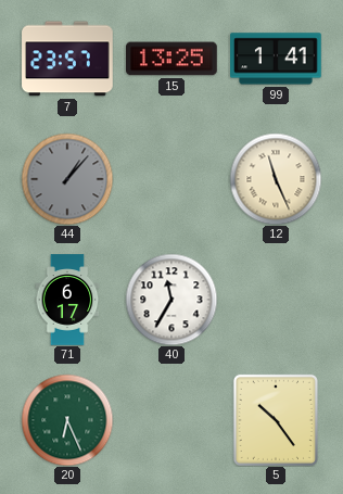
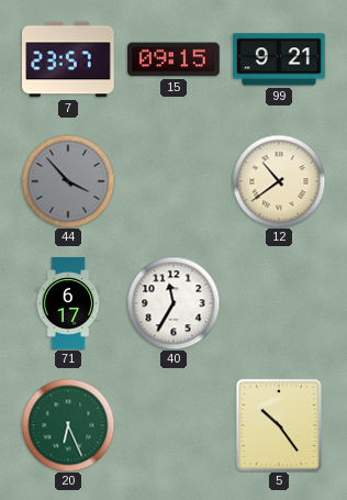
15: 13:25 -> 09:15
99: 1:41 -> 9:21
44: 1:07 -> 3:53
12: 11:26 -> 10:39
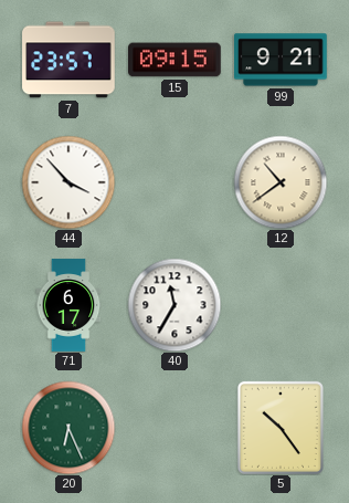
44 dial: grey -> white
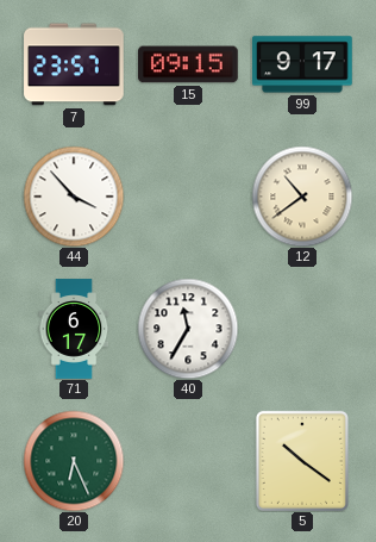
99: 9:21 -> 9:17
5: 10:24 -> 10:21
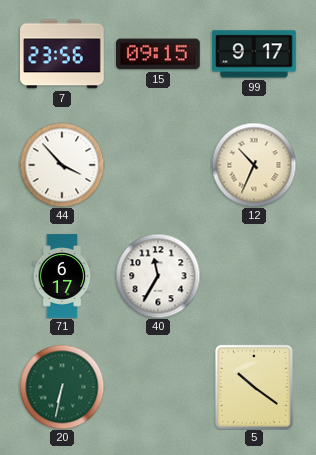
7: 23:57 -> 23:56
12: 10:39 -> 10:34
20: 6:26 -> 6:32
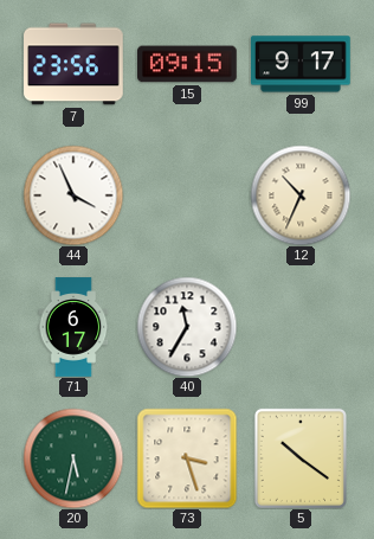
44: 3:53 -> 3:56
20: 6:32 -> 5:32
73: none -> 3:27
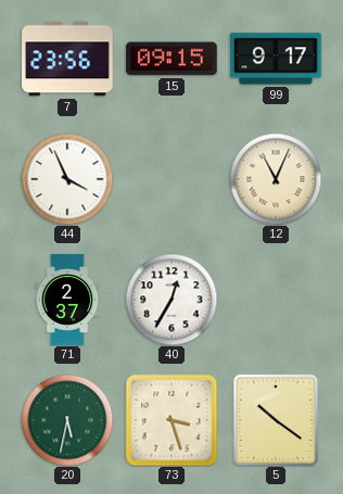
12: 10:34 -> 11:04
71: 6:17 -> 2:37
40: 11:35 -> 12:35
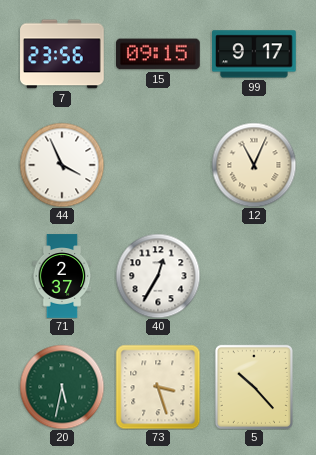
5: 10:21 -> 10:23
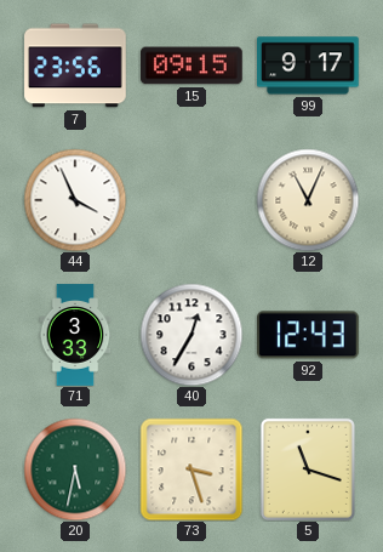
71: 2:37 -> 3:33
92: none -> 12:43
5: 10:23 -> 11:18
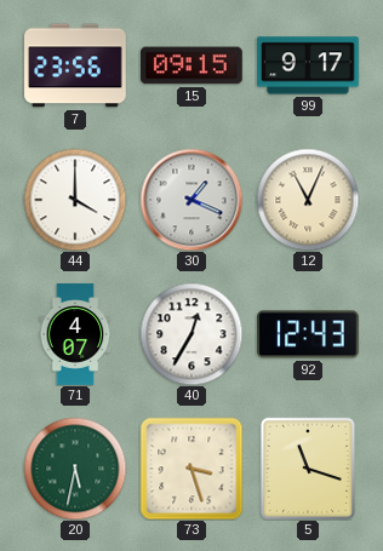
44: 3:56 -> 4:00
30: none -> 1:19
71: 3:33 -> 4:07
